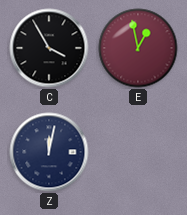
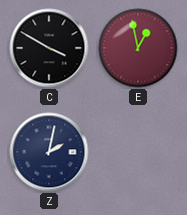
C: 3:55 -> 3:50
Z: 12:02 -> 2:02
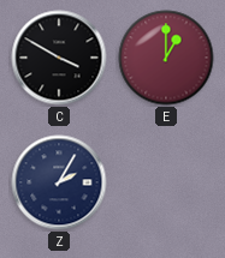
E: 12:58 -> 1:00
Z: 2:02 -> 2:05
